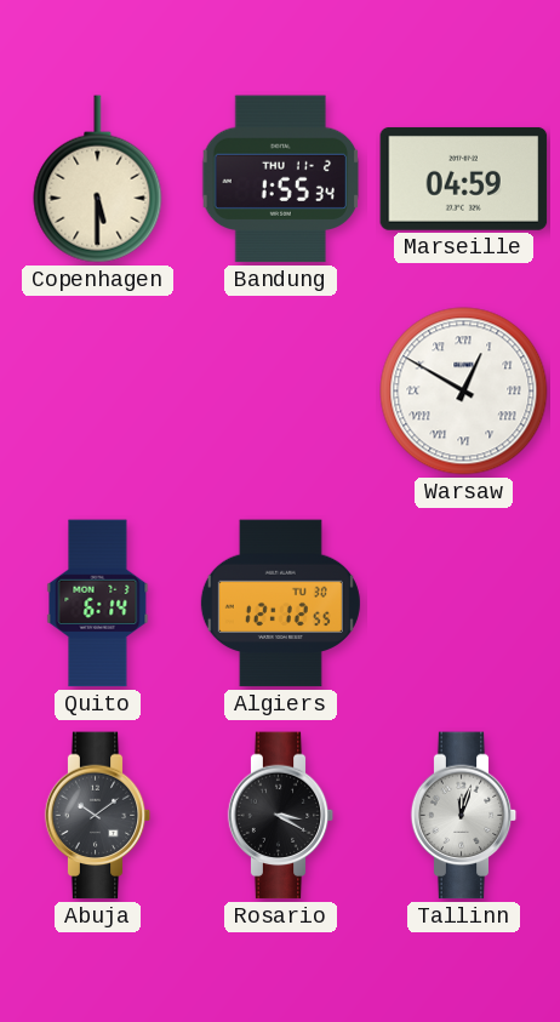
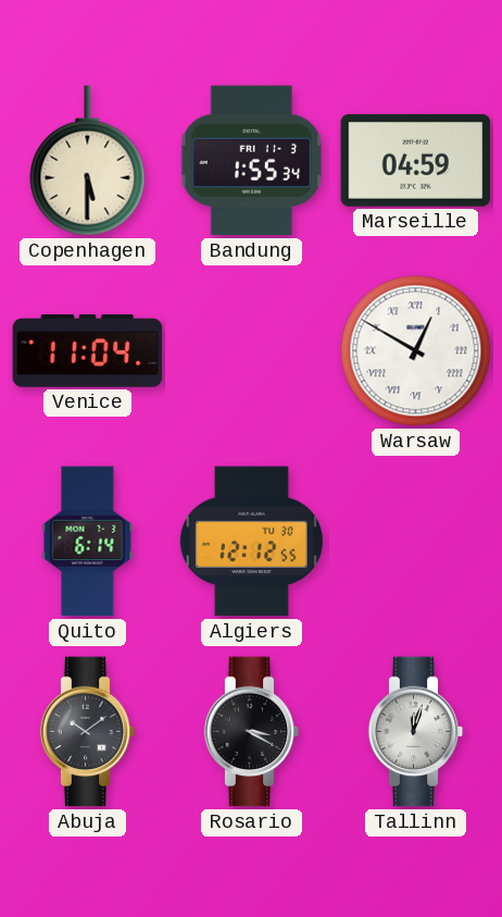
Bandung date: THU 11-2 -> FRI 11-3
Venice: none -> 11:04
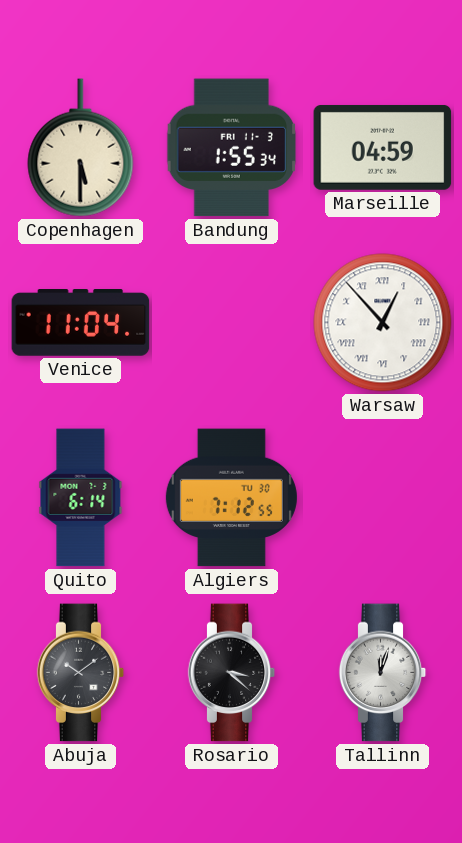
Warsaw: 12:50 -> 12:53
Algiers: 12:12 -> 7:12
Rosario: 3:20 -> 3:22
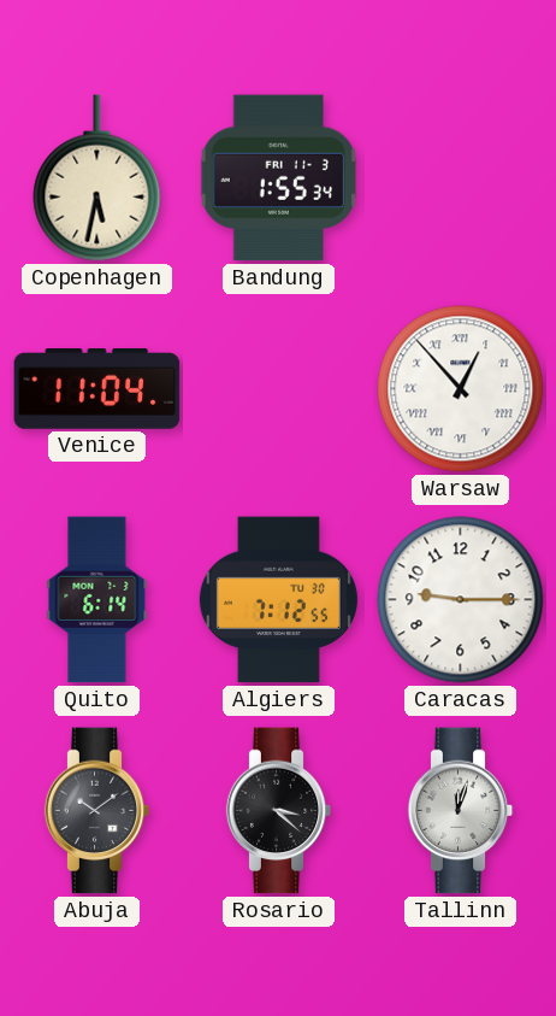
Copenhagen: 5:30 -> 5:32
Marseille: 04:59 -> none
Caracas: none -> 9:15
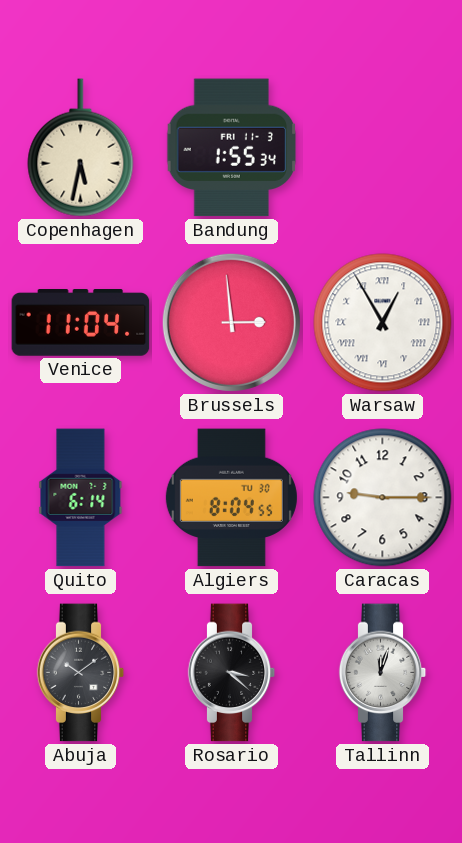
Brussels: none -> 2:59
Warsaw: 12:53 -> 12:55
Algiers: 7:12 -> 8:04
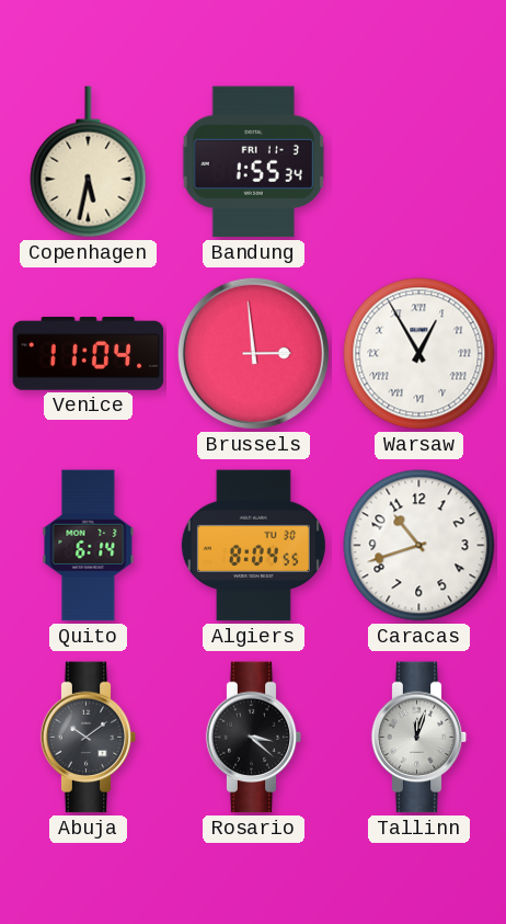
Caracas: 9:15 -> 10:42
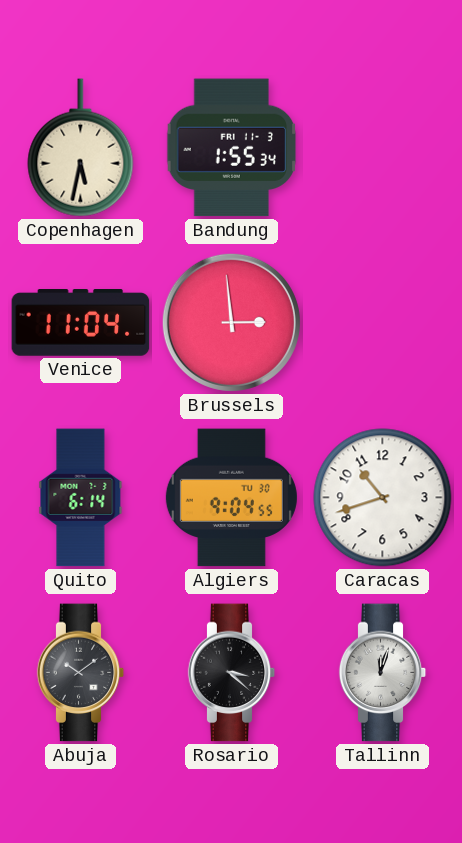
Warsaw: 12:55 -> none
Algiers: 8:04 -> 9:04
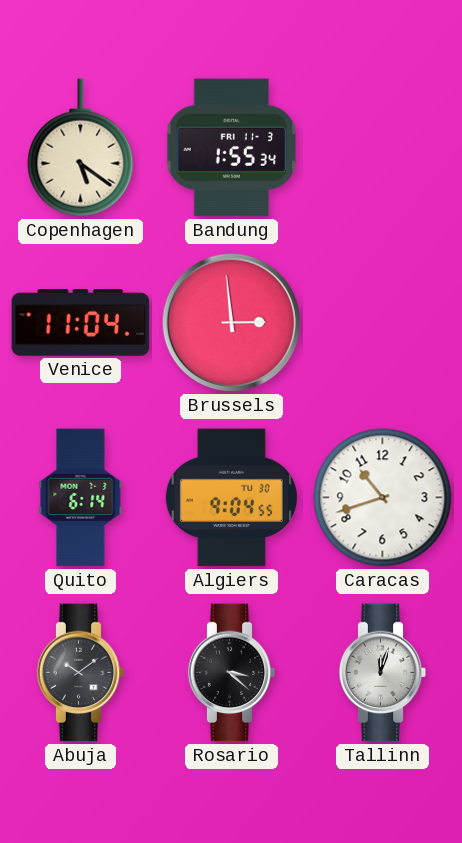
Copenhagen: 5:32 -> 5:21
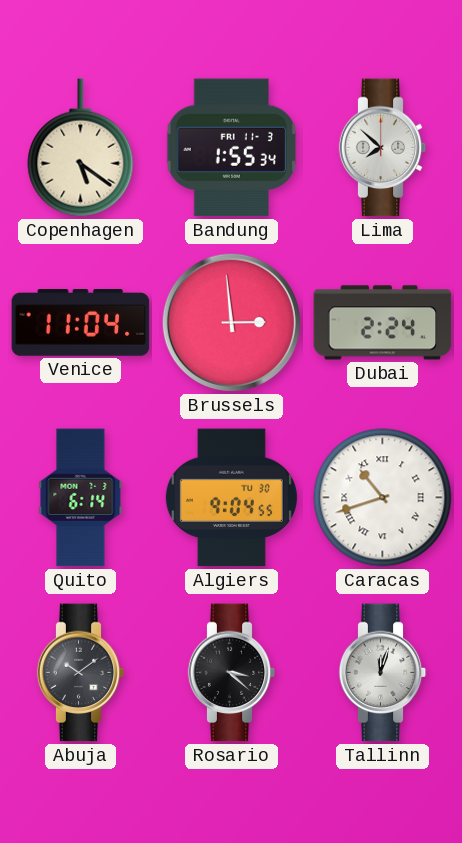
Lima: none -> 7:52
Dubai: none -> 2:24
Caracas numerals: Arabic -> Roman
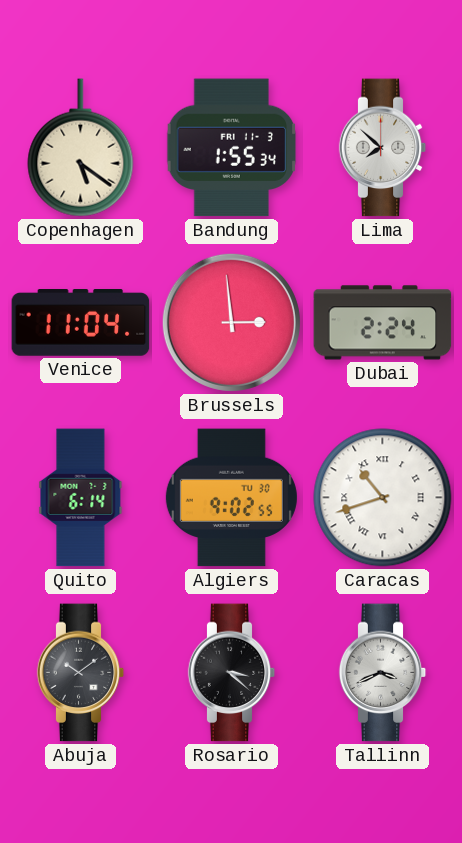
Algiers: 9:04 -> 9:02
Tallinn: 12:03 -> 3:41
